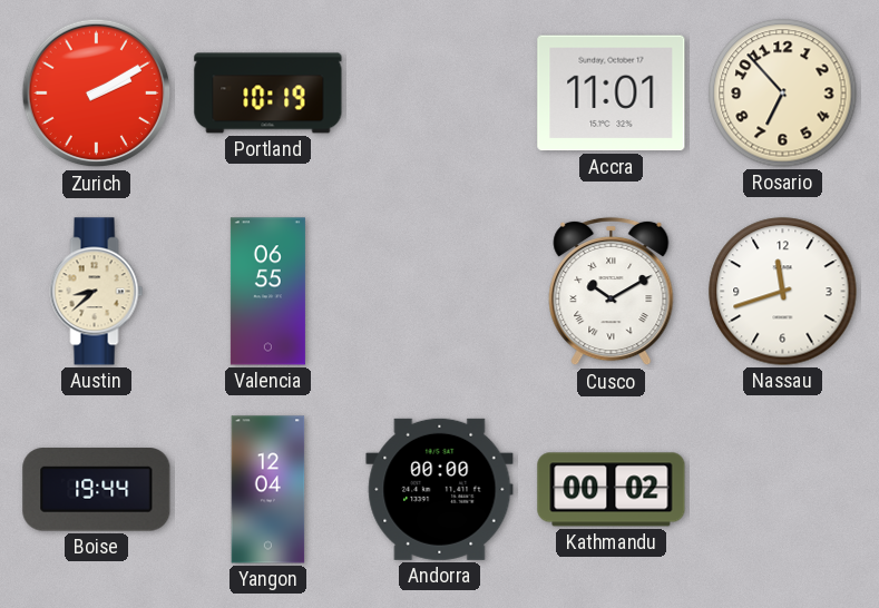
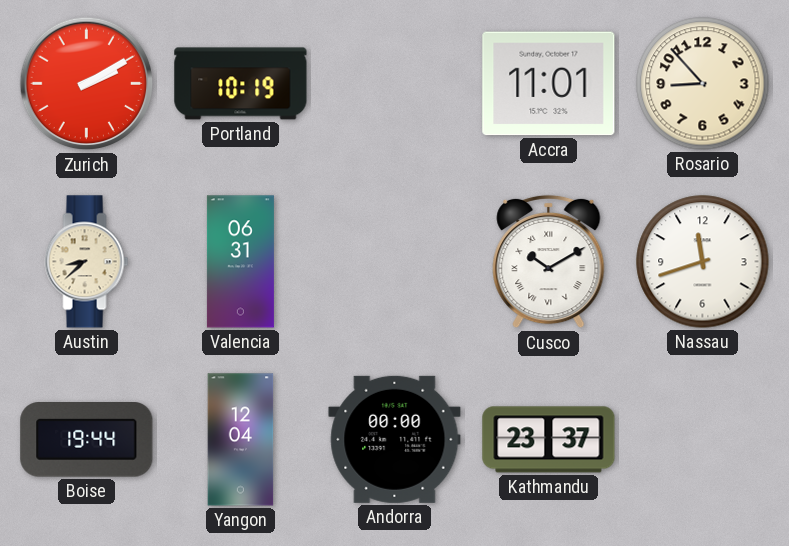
Rosario: 6:53 -> 8:53
Valencia: 06:55 -> 06:31
Kathmandu: 00:02 -> 23:37
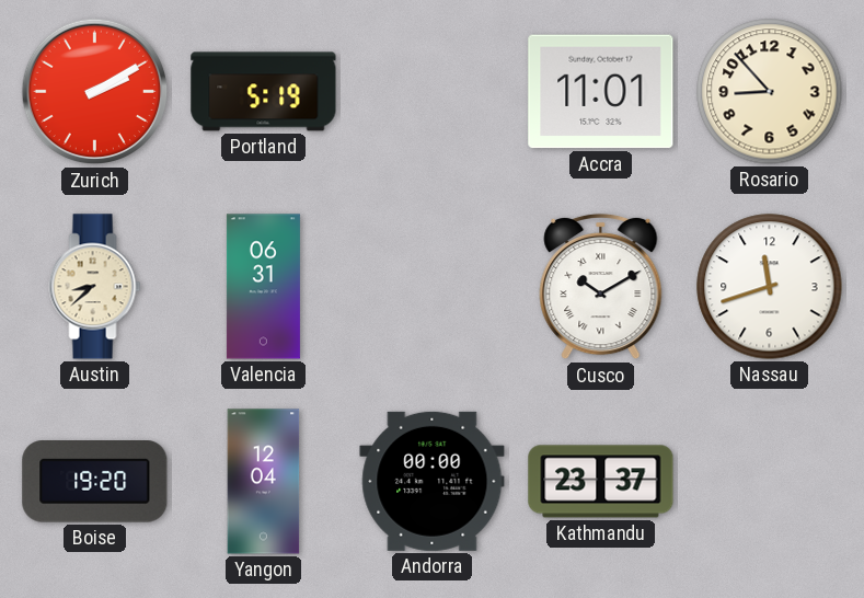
Portland: 10:19 -> 5:19
Boise: 19:44 -> 19:20
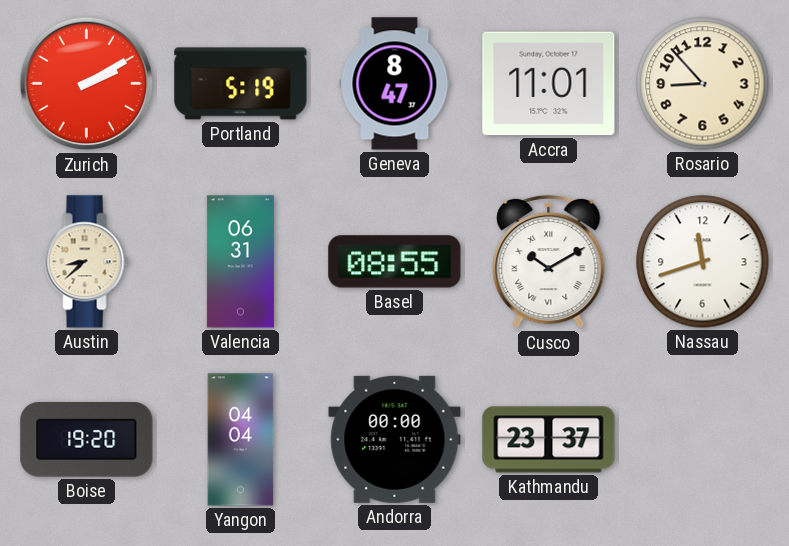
Geneva: none -> 8:47
Basel: none -> 08:55
Yangon: 12:04 -> 04:04
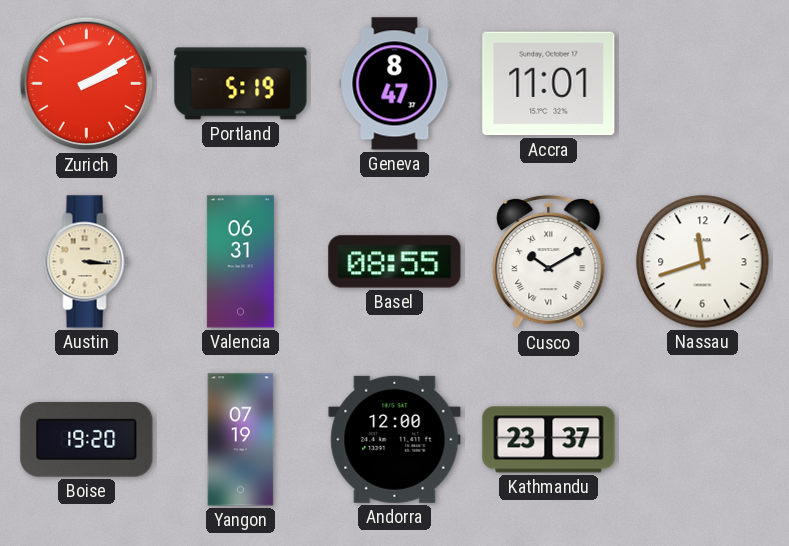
Rosario: 8:53 -> none
Austin: 8:38 -> 3:16
Yangon: 04:04 -> 07:19
Andorra: 00:00 -> 12:00
